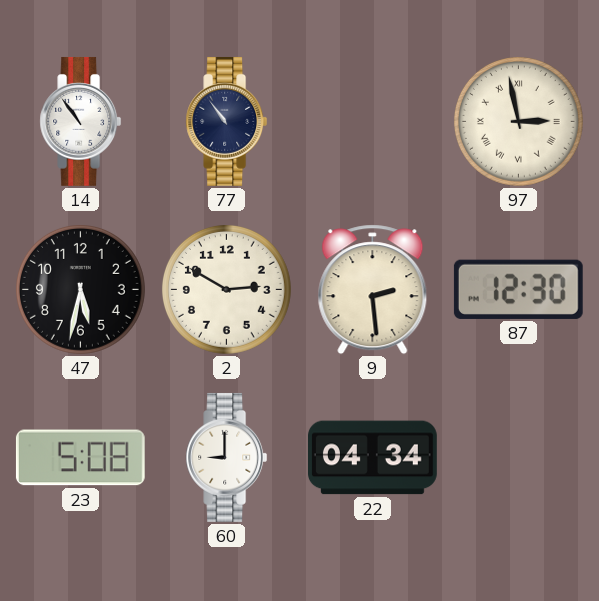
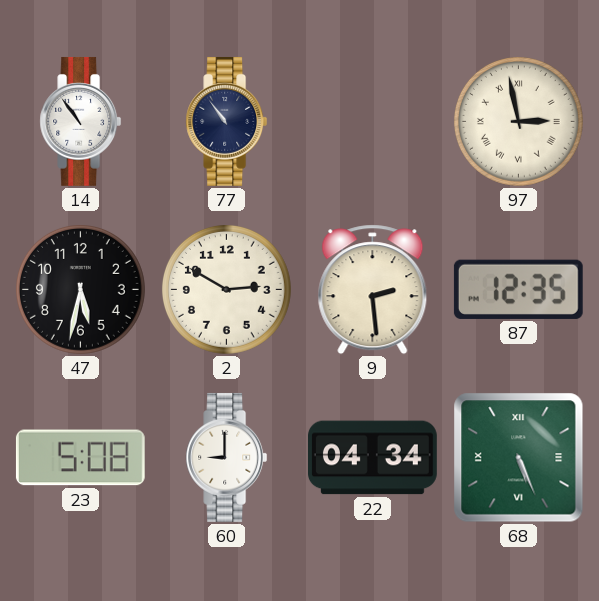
87: 12:30 -> 12:35
68: none -> 5:26
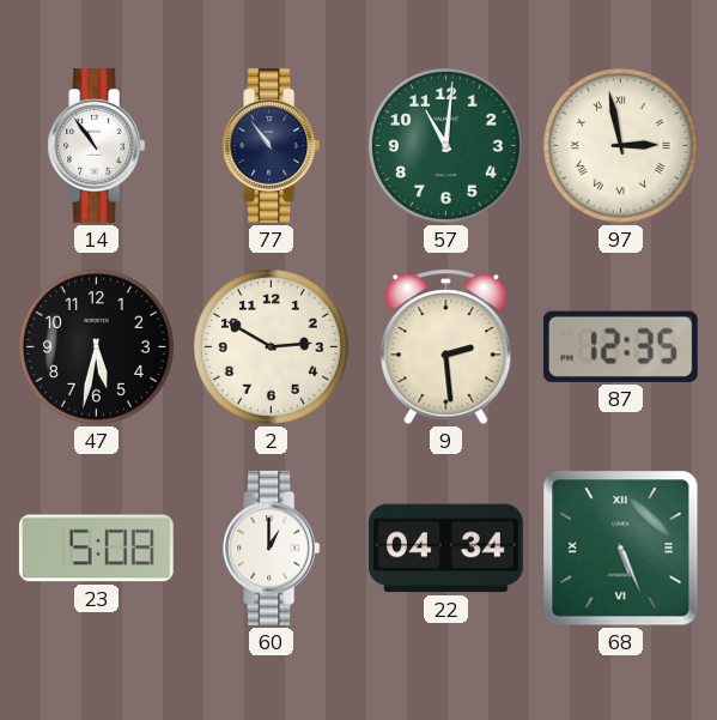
57: none -> 11:01
60: 9:00 -> 1:00
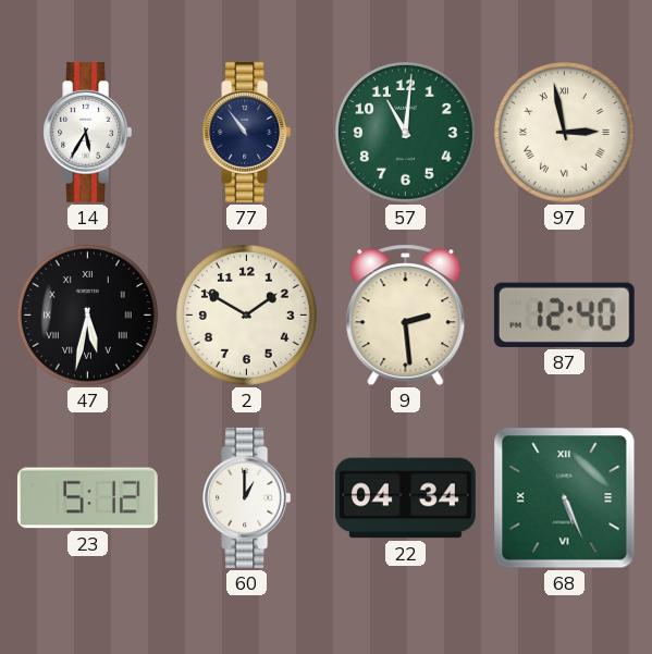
14: 10:54 -> 5:35
47 numerals: Arabic -> Roman
2: 2:50 -> 1:50
87: 12:35 -> 12:40
23: 5:08 -> 5:12
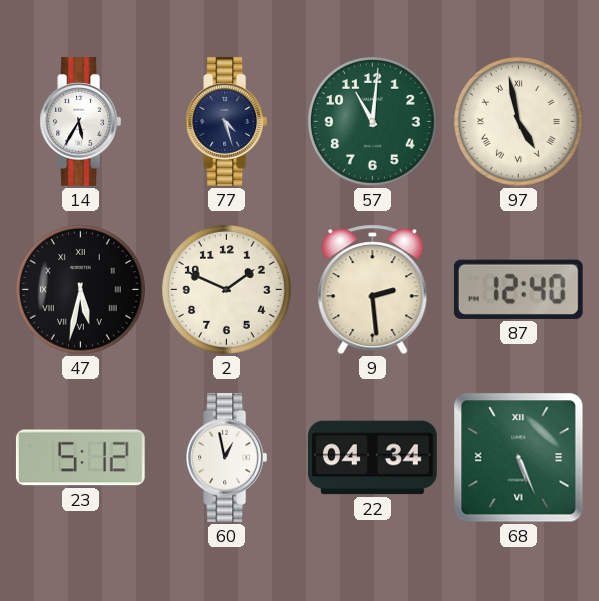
77: 10:54 -> 4:27
97: 2:58 -> 4:58
2: 1:50 -> 1:49
60: 1:00 -> 12:58
